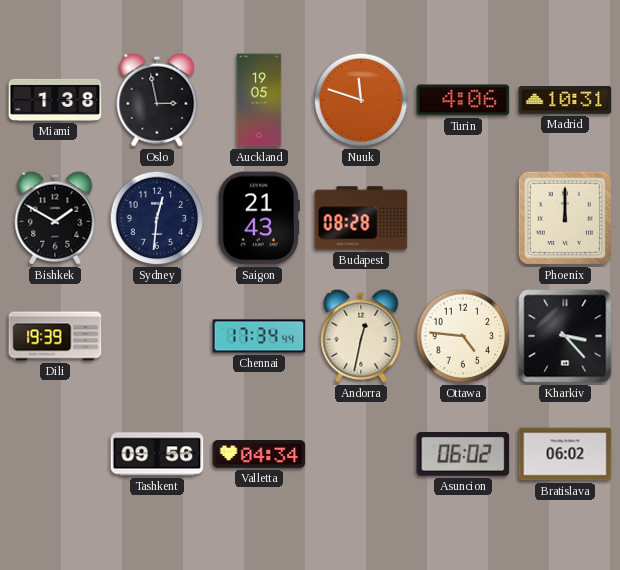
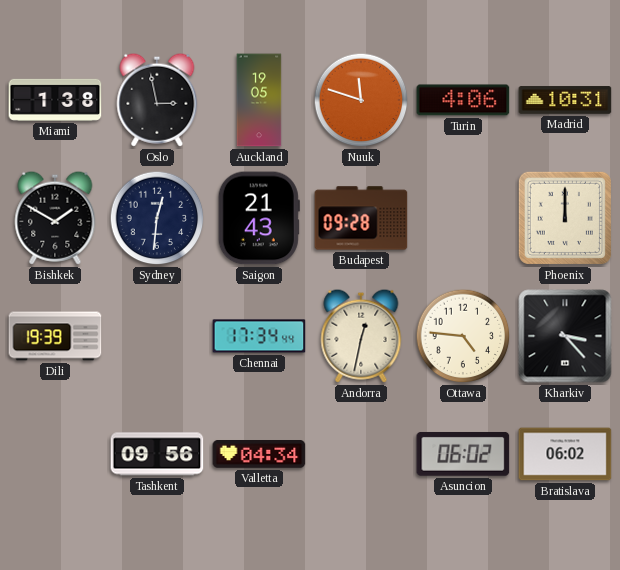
Budapest: 08:28 -> 09:28
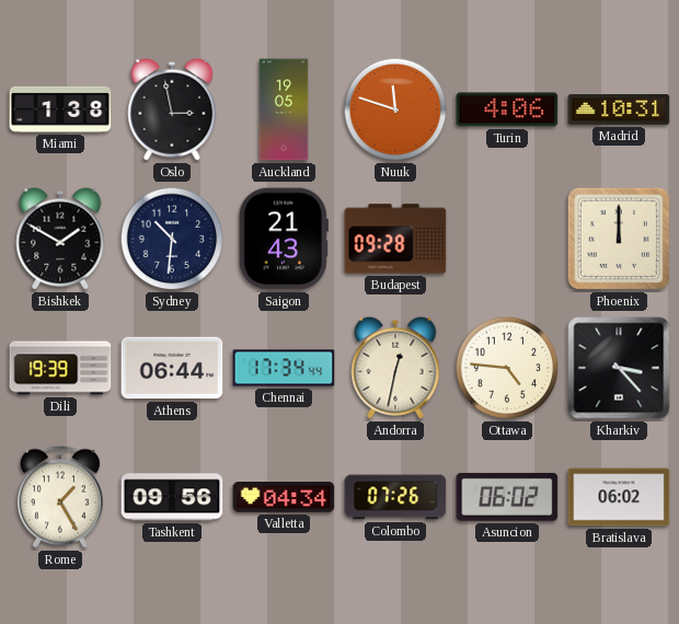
Sydney: 12:31 -> 10:31
Athens: none -> 06:44
Rome: none -> 1:25
Colombo: none -> 07:26
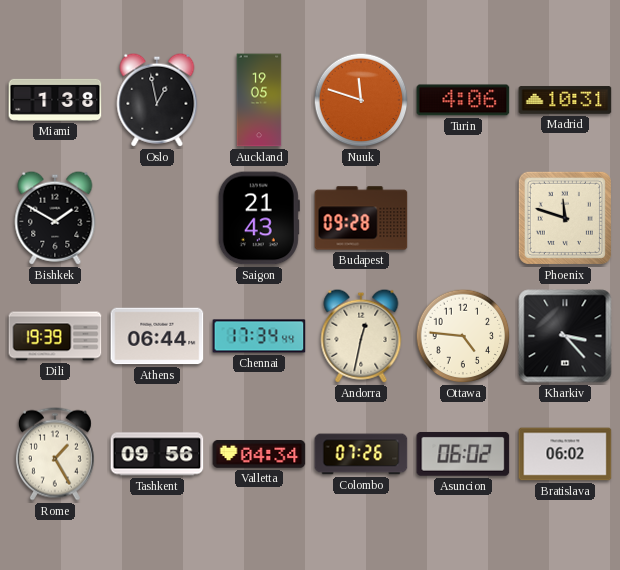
Oslo: 2:58 -> 12:58
Sydney: 10:31 -> none
Phoenix: 12:00 -> 11:48
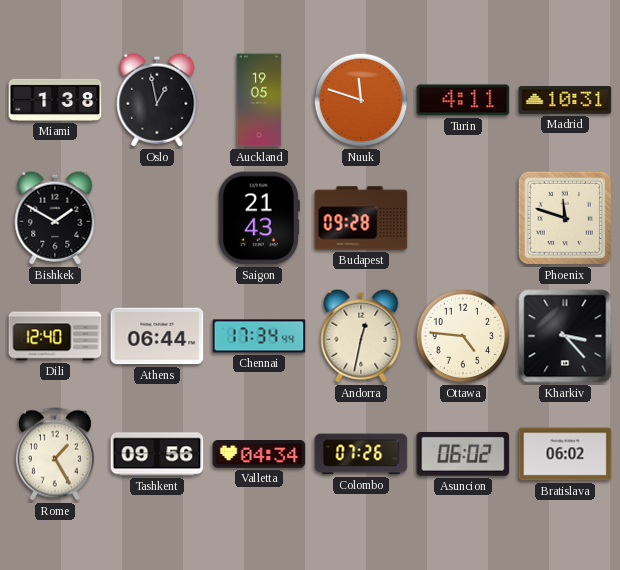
Turin: 4:06 -> 4:11
Dili: 19:39 -> 12:40
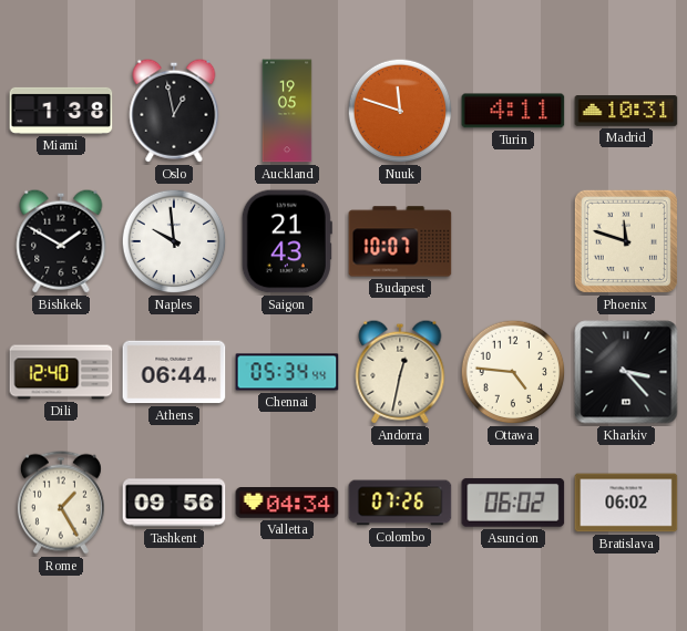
Naples: none -> 9:59
Budapest: 09:28 -> 10:07
Chennai: 17:34 -> 05:34
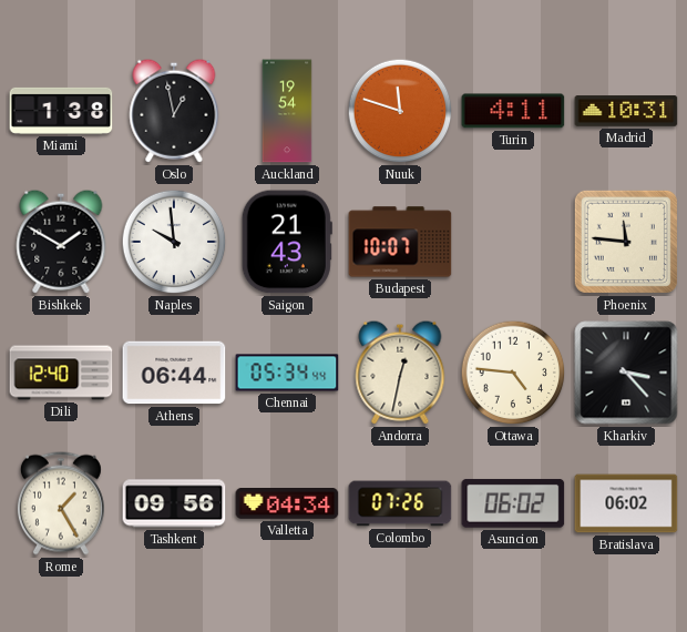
Auckland: 19:05 -> 19:54
Phoenix: 11:48 -> 11:46
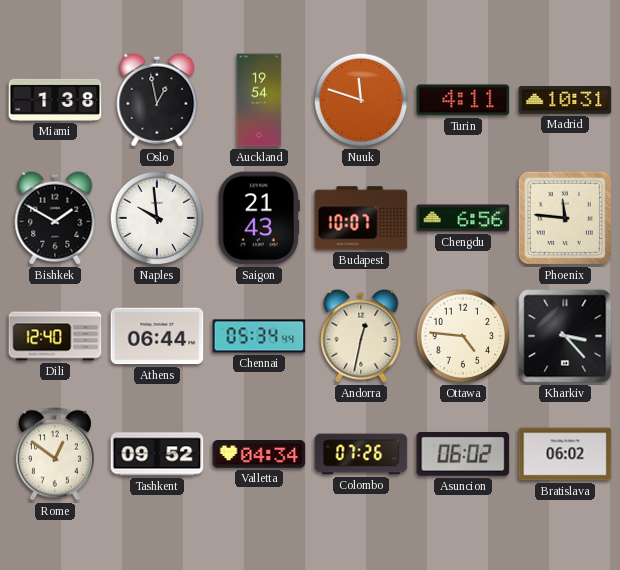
Chengdu: none -> 6:56
Rome: 1:25 -> 12:51
Tashkent: 09:56 -> 09:52
